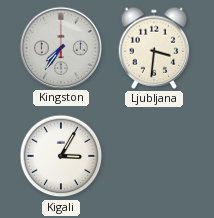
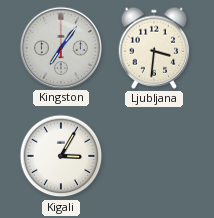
Kingston: 7:36 -> 7:06
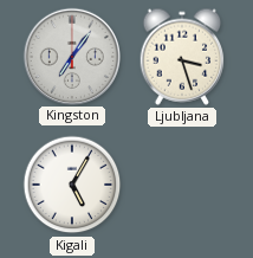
Ljubljana: 3:31 -> 3:27
Kigali: 3:05 -> 5:05
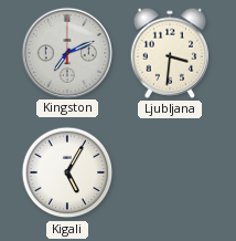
Kingston: 7:06 -> 7:11
Ljubljana: 3:27 -> 3:31
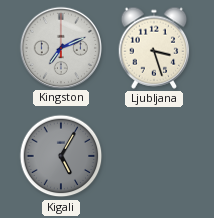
Ljubljana: 3:31 -> 3:27
Kigali dial: white -> grey
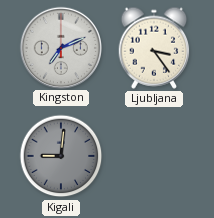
Ljubljana: 3:27 -> 3:24
Kigali: 5:05 -> 9:01
